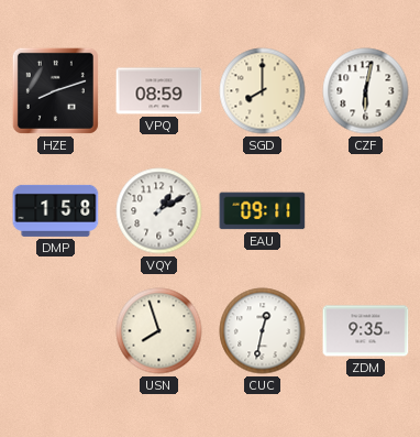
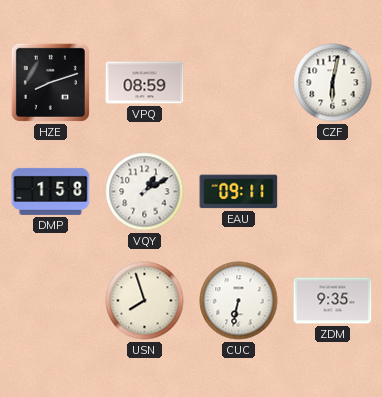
SGD: 8:00 -> none
CUC: 12:32 -> 6:32
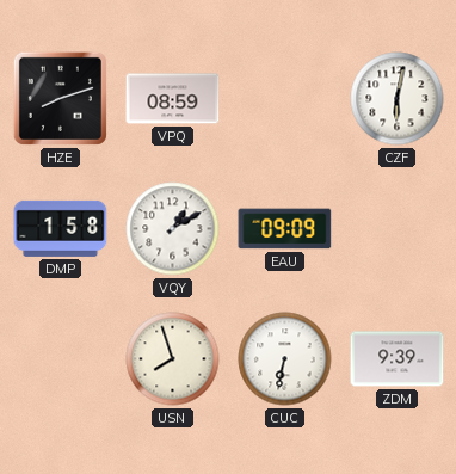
EAU: 09:11 -> 09:09
ZDM: 9:35 -> 9:39
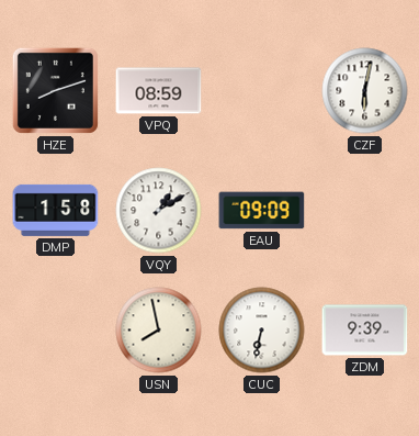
USN: 7:57 -> 7:58
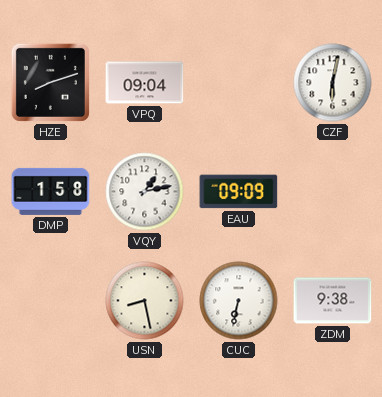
VPQ: 08:59 -> 09:04
VQY: 1:10 -> 1:13
USN: 7:58 -> 8:28
ZDM: 9:39 -> 9:38
